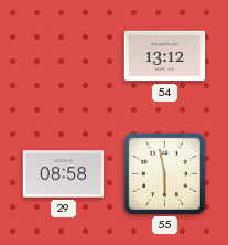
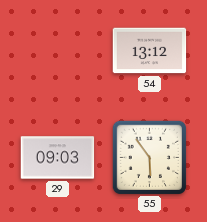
29: 08:58 -> 09:03
55: 5:58 -> 5:54
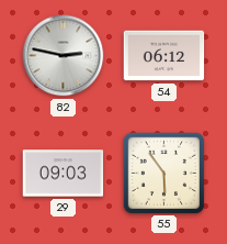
82: none -> 2:47
54: 13:12 -> 06:12
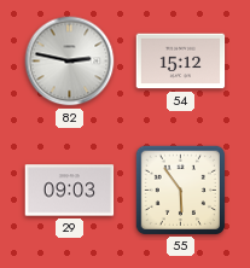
54: 06:12 -> 15:12
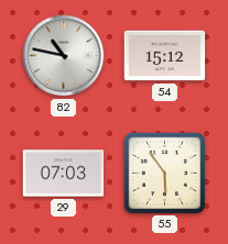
82: 2:47 -> 10:47
29: 09:03 -> 07:03
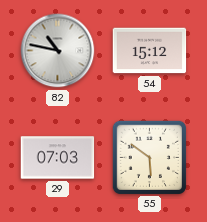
55: 5:54 -> 5:51
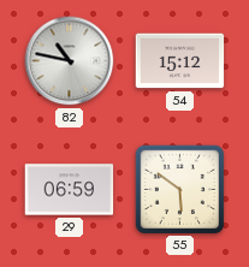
29: 07:03 -> 06:59
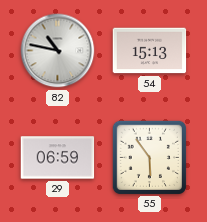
54: 15:12 -> 15:13
55: 5:51 -> 5:54
